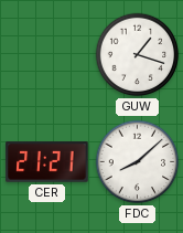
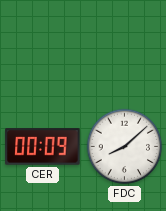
GUW: 1:18 -> none
CER: 21:21 -> 00:09
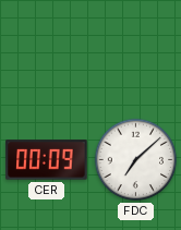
FDC: 8:08 -> 7:08
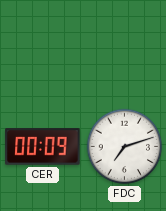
FDC: 7:08 -> 7:12
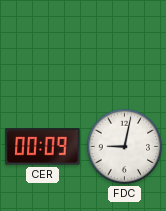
FDC: 7:12 -> 9:02
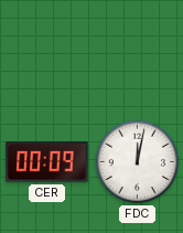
FDC: 9:02 -> 12:02
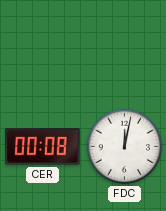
CER: 00:09 -> 00:08
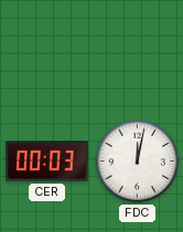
CER: 00:08 -> 00:03
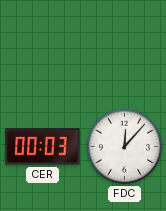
FDC: 12:02 -> 12:07
